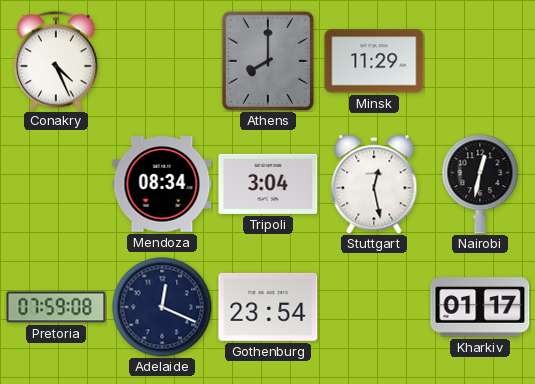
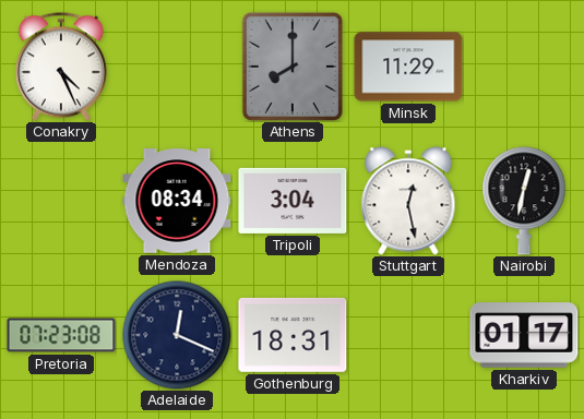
Pretoria: 07:59 -> 07:23
Gothenburg: 23:54 -> 18:31
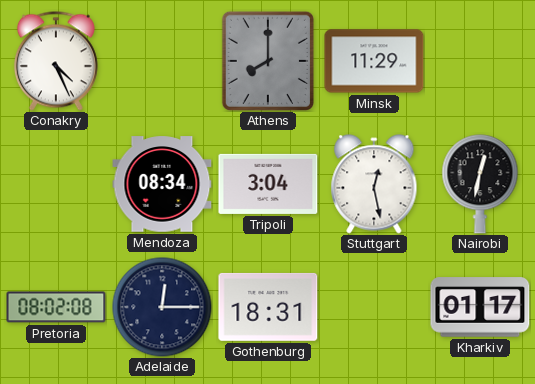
Pretoria: 07:23 -> 08:02
Adelaide: 12:19 -> 12:15
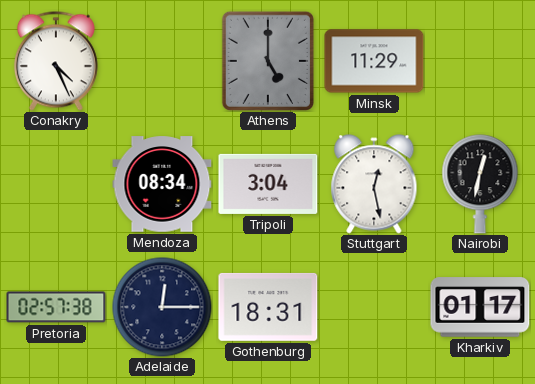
Athens: 8:00 -> 5:00
Pretoria: 08:02 -> 02:57
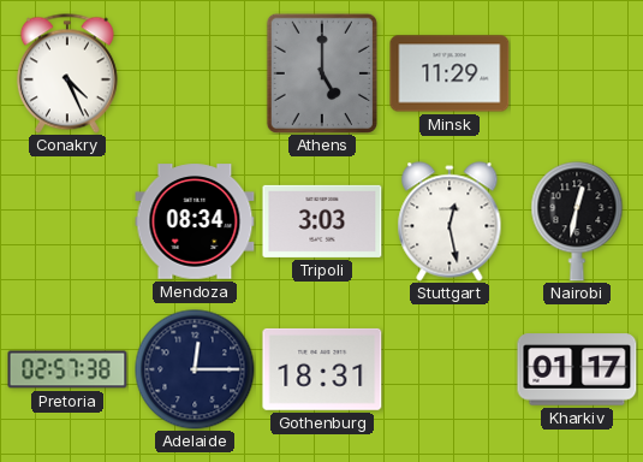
Tripoli: 3:04 -> 3:03
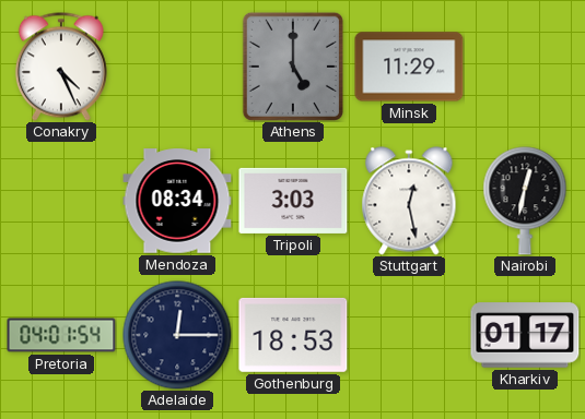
Pretoria: 02:57 -> 04:01
Gothenburg: 18:31 -> 18:53
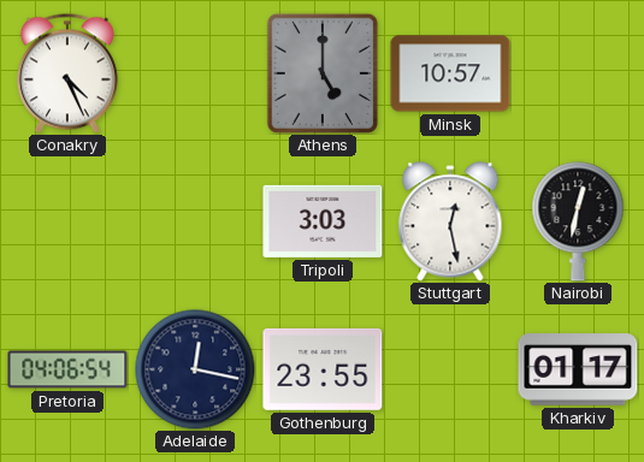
Minsk: 11:29 -> 10:57
Mendoza: 08:34 -> none
Pretoria: 04:01 -> 04:06
Adelaide: 12:15 -> 12:17
Gothenburg: 18:53 -> 23:55
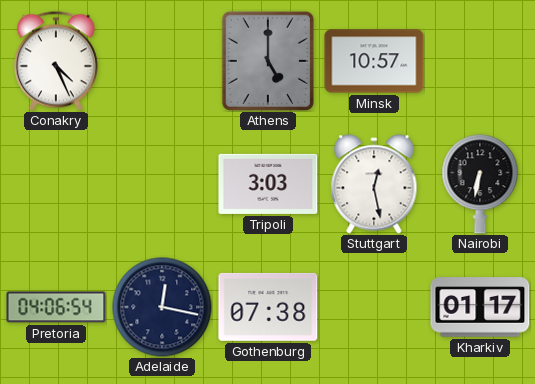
Nairobi: 12:32 -> 6:32
Gothenburg: 23:55 -> 07:38
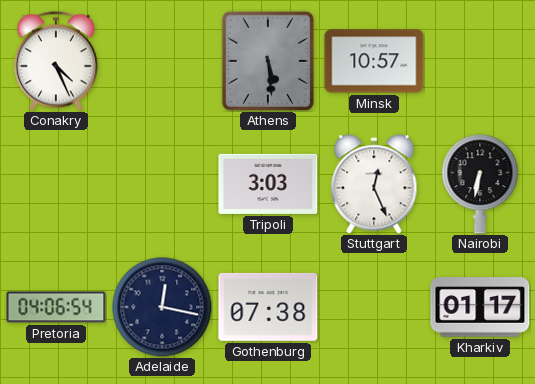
Athens: 5:00 -> 5:29
Stuttgart: 12:28 -> 12:26
